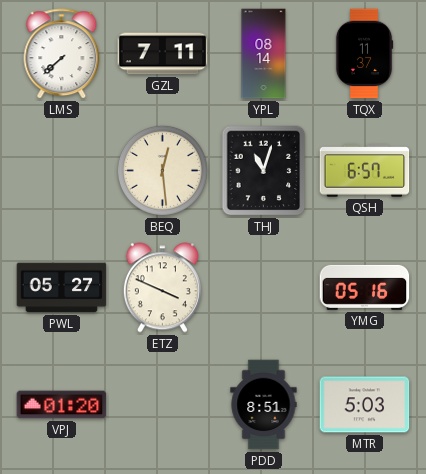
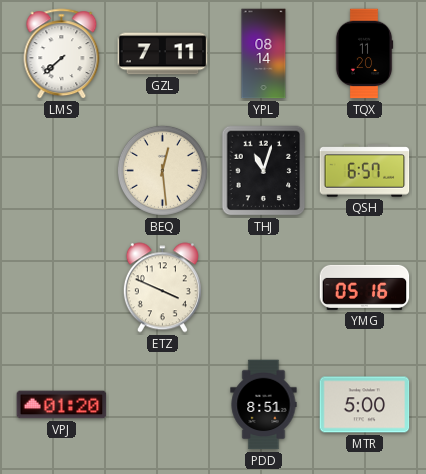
TQX: 11:37 -> 11:20
PWL: 05:27 -> none
MTR: 5:03 -> 5:00
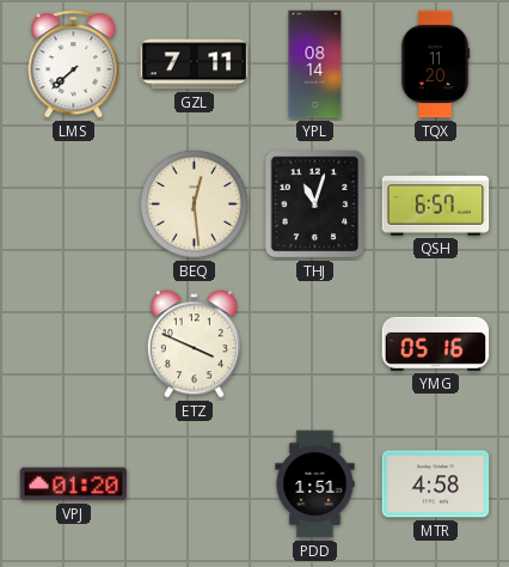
PDD: 8:51 -> 1:51
MTR: 5:00 -> 4:58
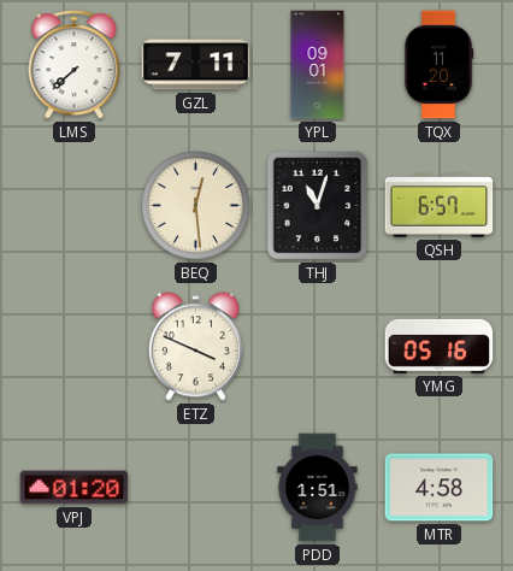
YPL: 08:14 -> 09:01
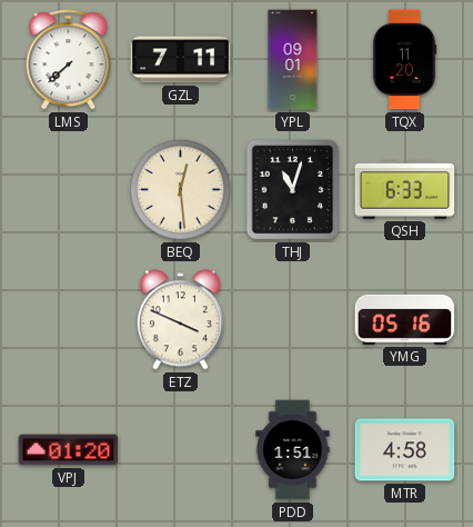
QSH: 6:57 -> 6:33
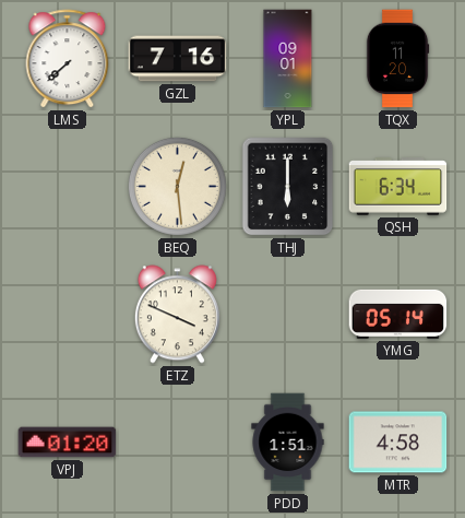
GZL: 7:11 -> 7:16
THJ: 11:03 -> 6:00
QSH: 6:33 -> 6:34
YMG: 05:16 -> 05:14
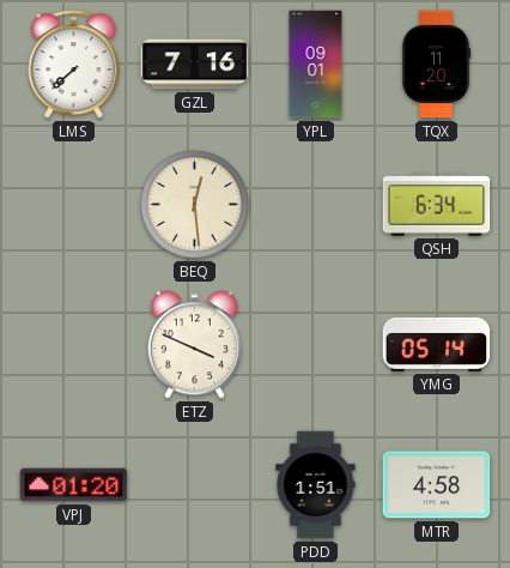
THJ: 6:00 -> none
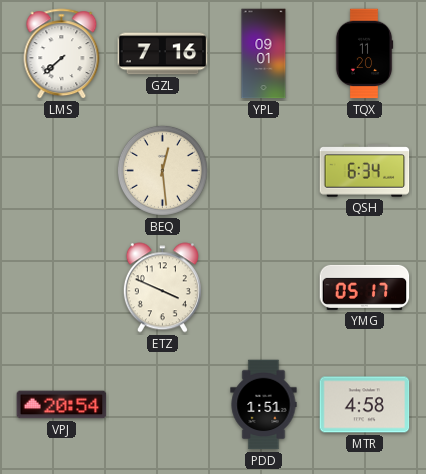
YMG: 05:14 -> 05:17
VPJ: 01:20 -> 20:54
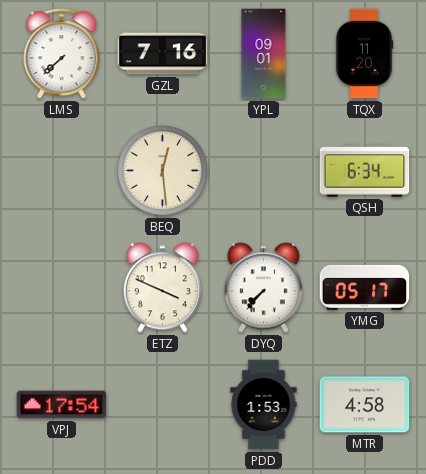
DYQ: none -> 7:37
VPJ: 20:54 -> 17:54
PDD: 1:51 -> 1:53
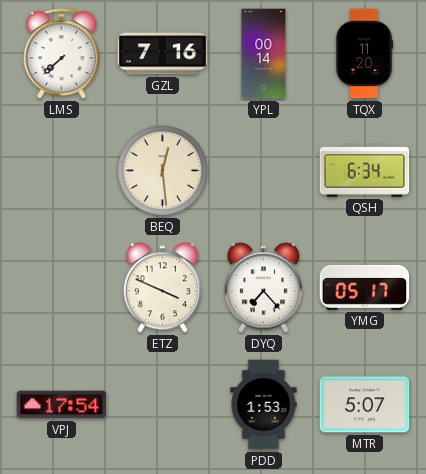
YPL: 09:01 -> 00:14
DYQ: 7:37 -> 7:23
MTR: 4:58 -> 5:07
